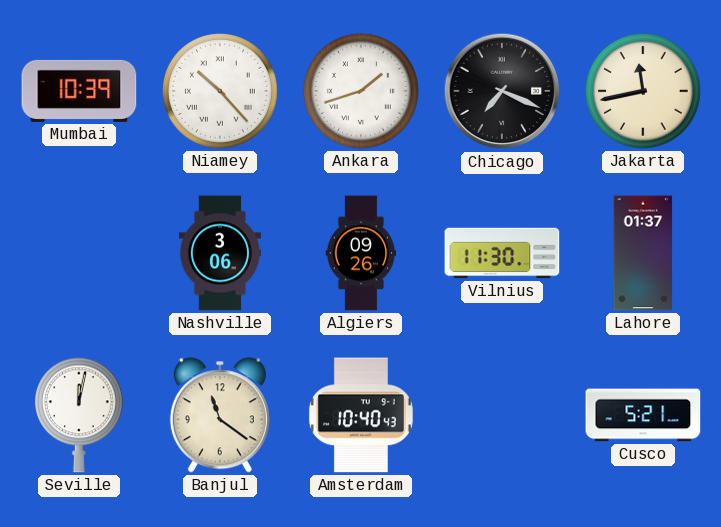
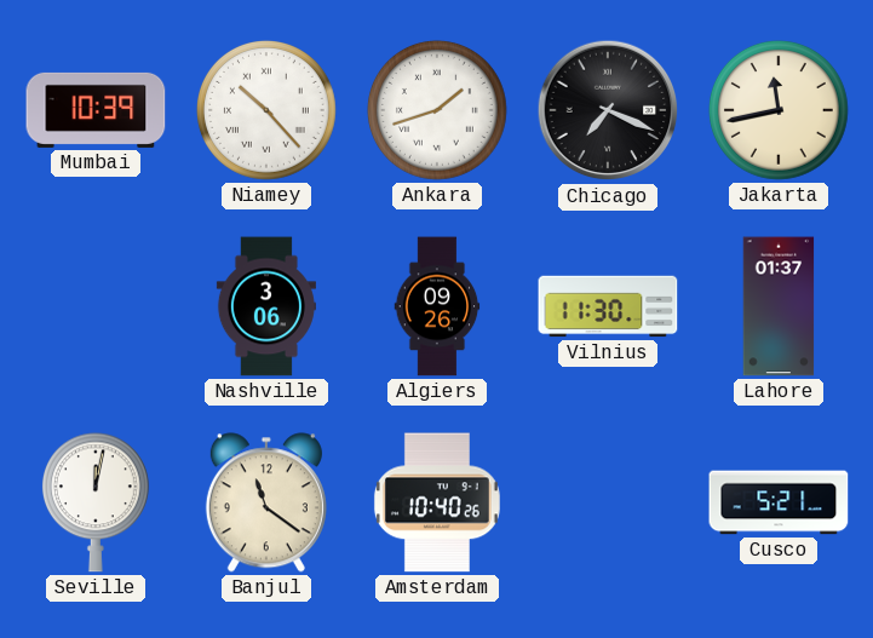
Amsterdam: 10:40:43 -> 10:40:26
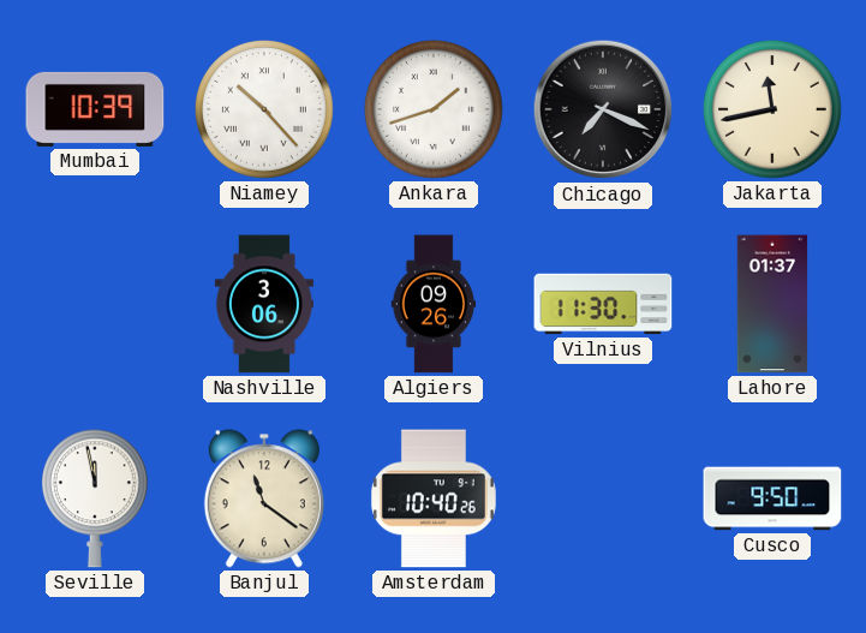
Seville: 12:02 -> 11:58
Cusco: 5:21 -> 9:50
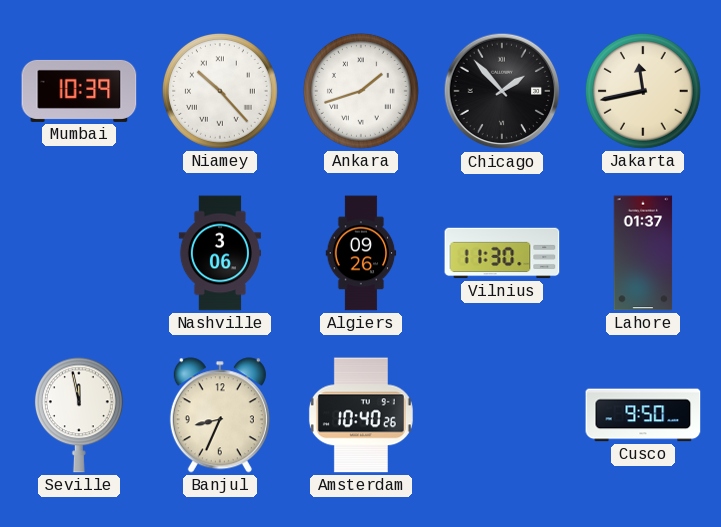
Chicago: 7:19 -> 1:53
Banjul: 11:21 -> 8:34
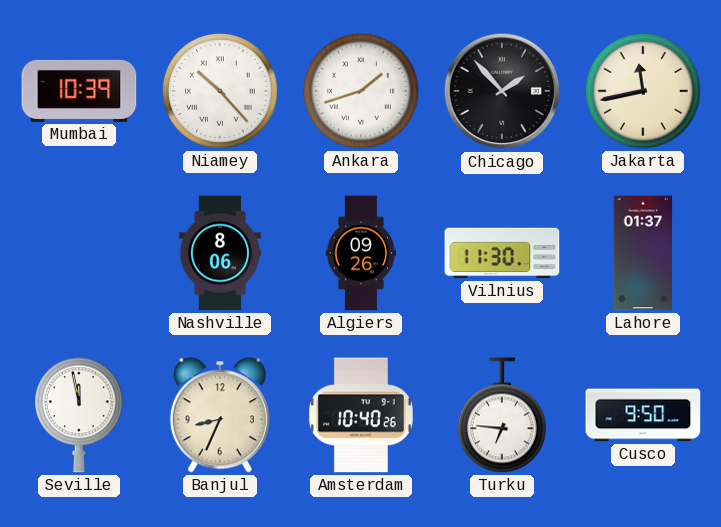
Nashville: 3:06 -> 8:06
Turku: none -> 6:46
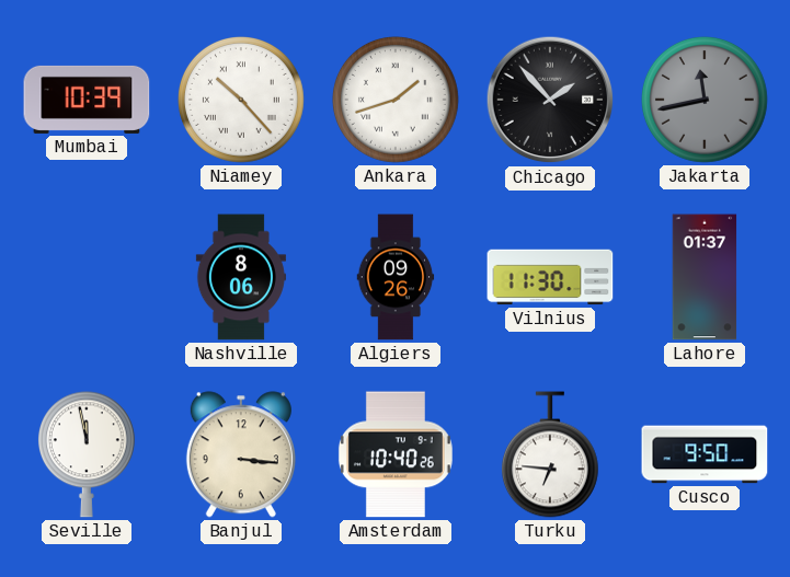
Jakarta dial: cream -> grey
Banjul: 8:34 -> 3:16
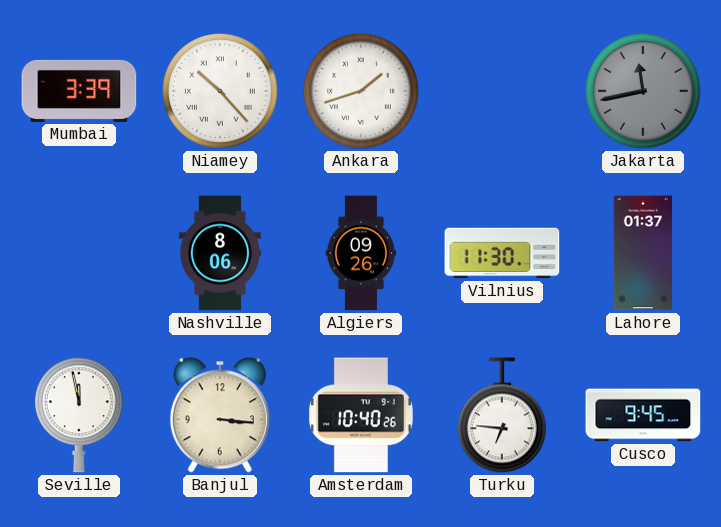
Mumbai: 10:39 -> 3:39
Chicago: 1:53 -> none
Cusco: 9:50 -> 9:45
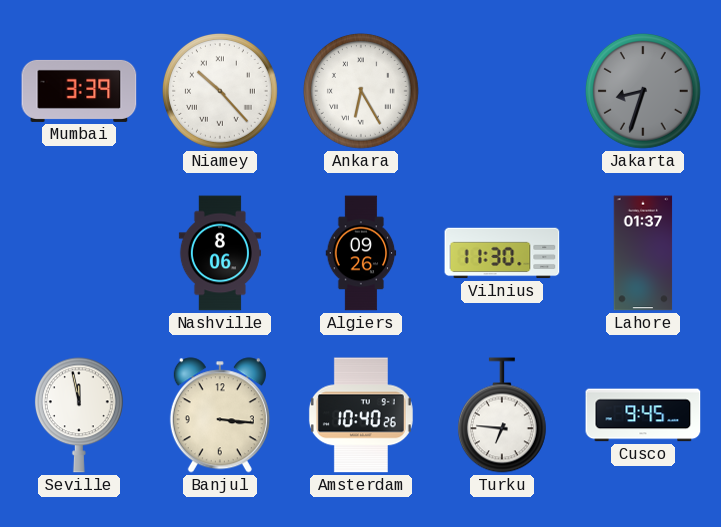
Ankara: 1:42 -> 6:25
Jakarta: 11:43 -> 8:33
